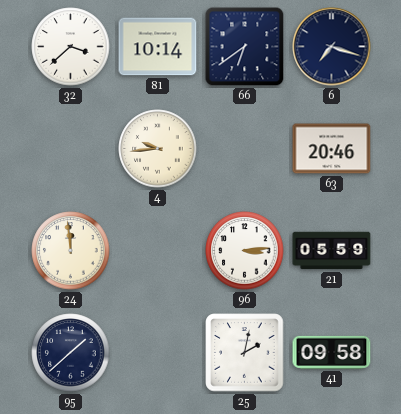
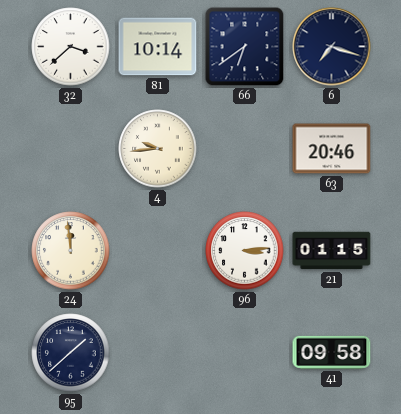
21: 05:59 -> 01:15
25: 2:02 -> none
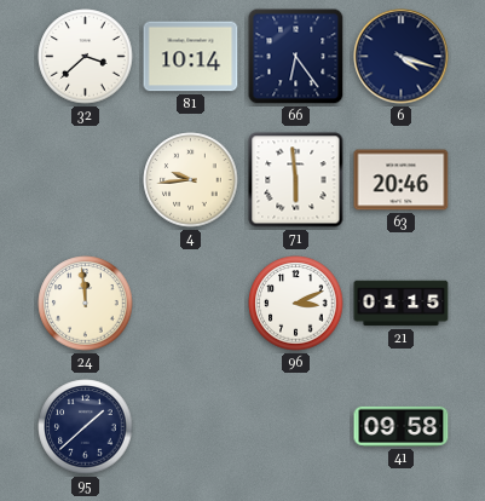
66: 6:39 -> 6:24
6: 7:18 -> 4:18
71: none -> 5:59
96: 3:14 -> 3:11
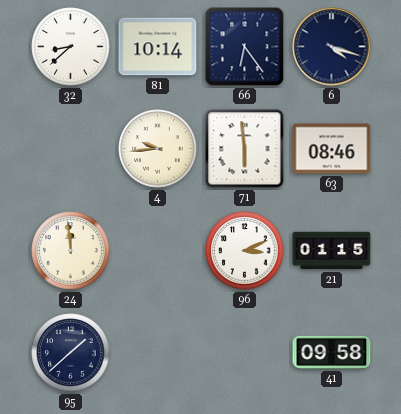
32: 3:38 -> 8:38
63: 20:46 -> 08:46
